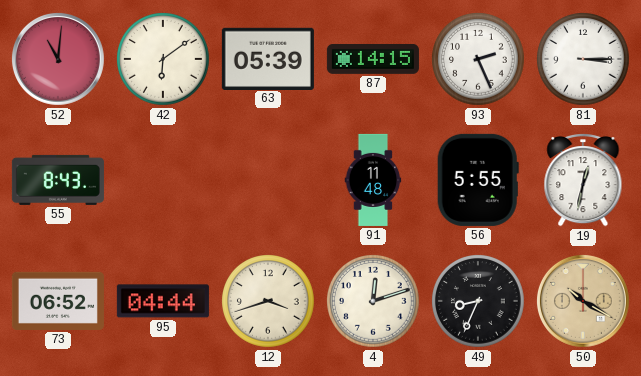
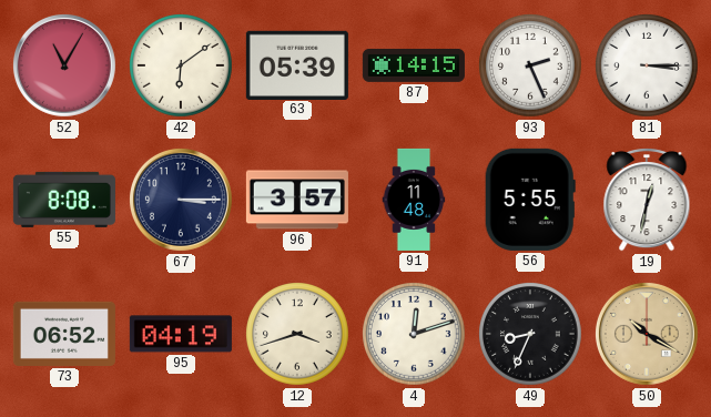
52: 11:01 -> 11:05
55: 8:43 -> 8:08
67: none -> 3:15
96: none -> 3:57
95: 04:44 -> 04:19
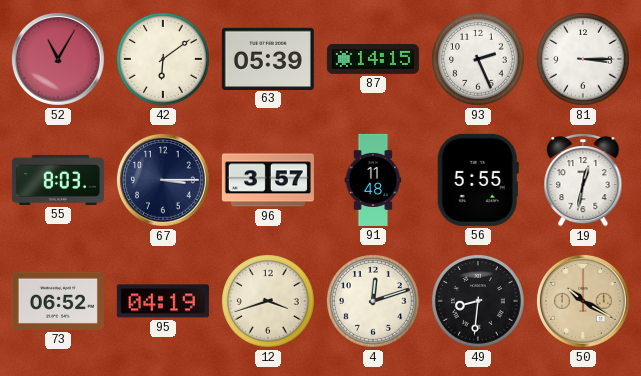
55: 8:08 -> 8:03
49: 8:34 -> 8:31
